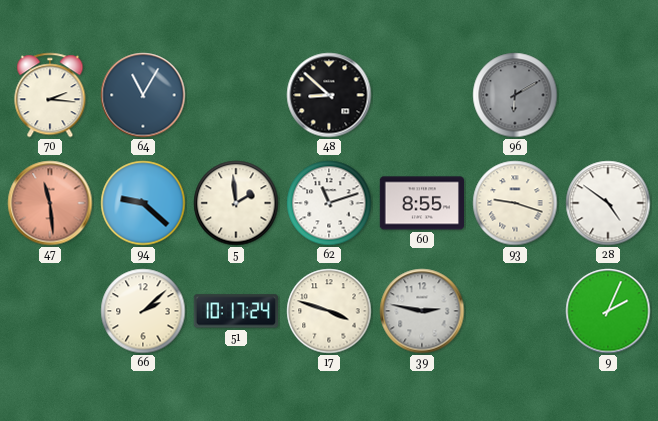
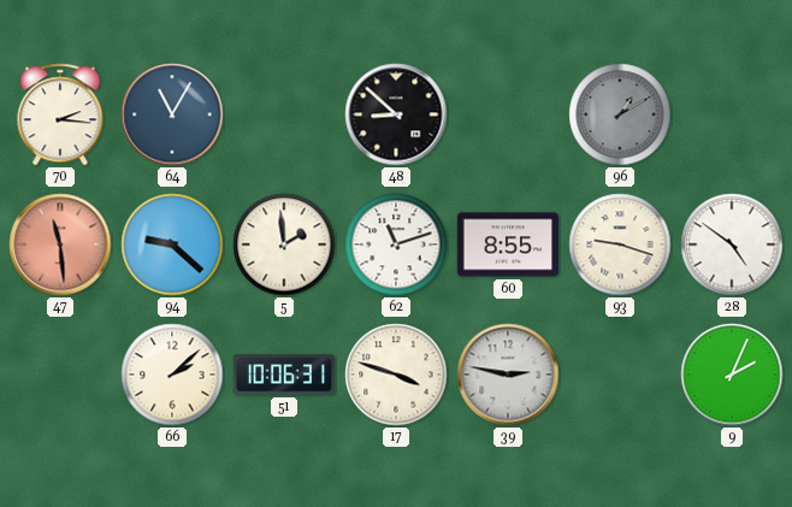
96: 6:10 -> 1:10
51: 10:17 -> 10:06
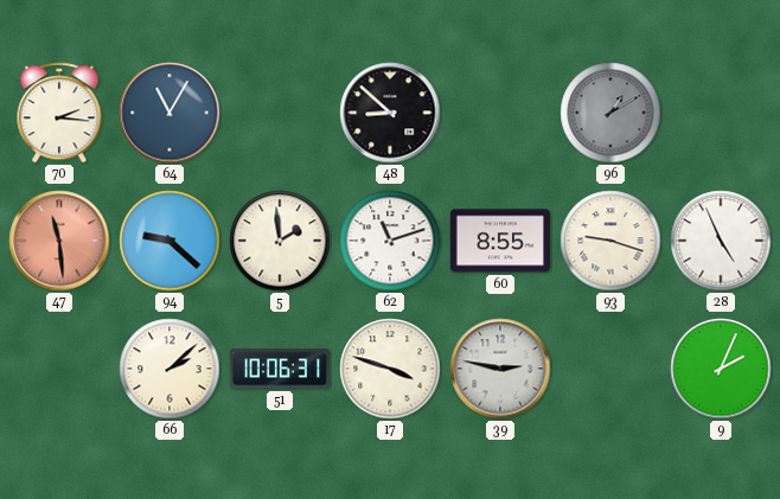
28: 4:51 -> 4:56
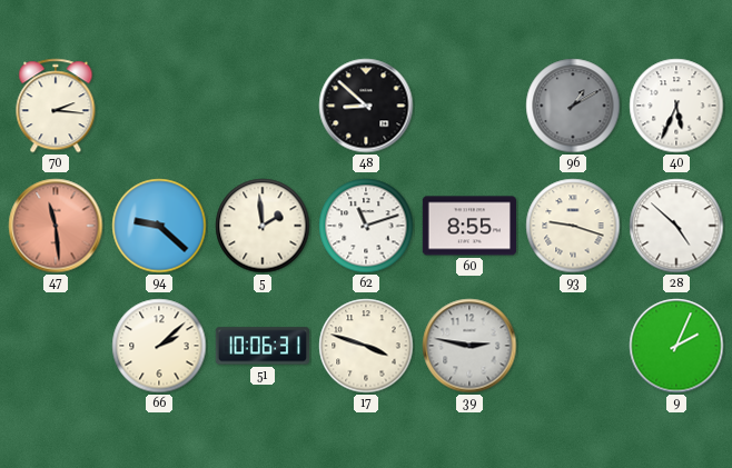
64: 11:05 -> none
40: none -> 5:34
28: 4:56 -> 4:52
